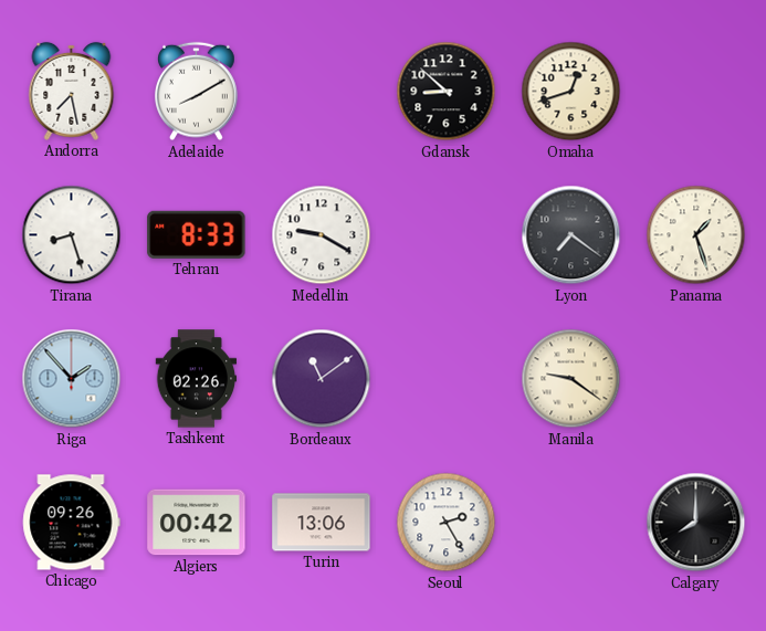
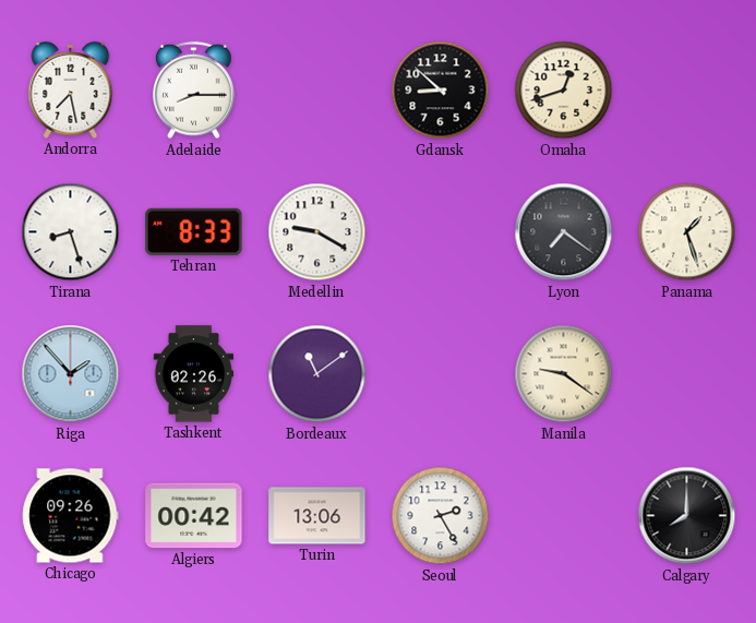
Adelaide: 8:10 -> 8:15
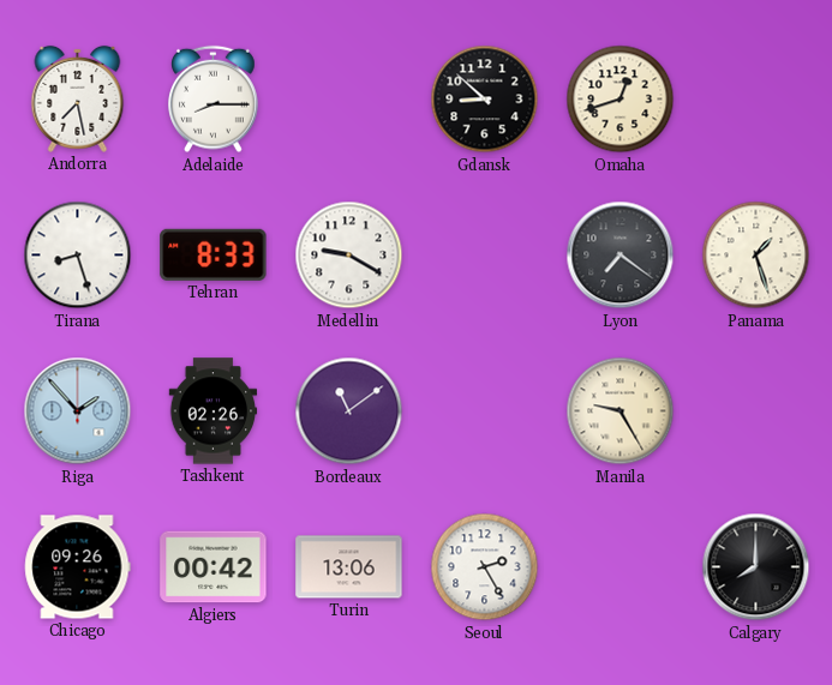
Manila: 9:21 -> 9:25
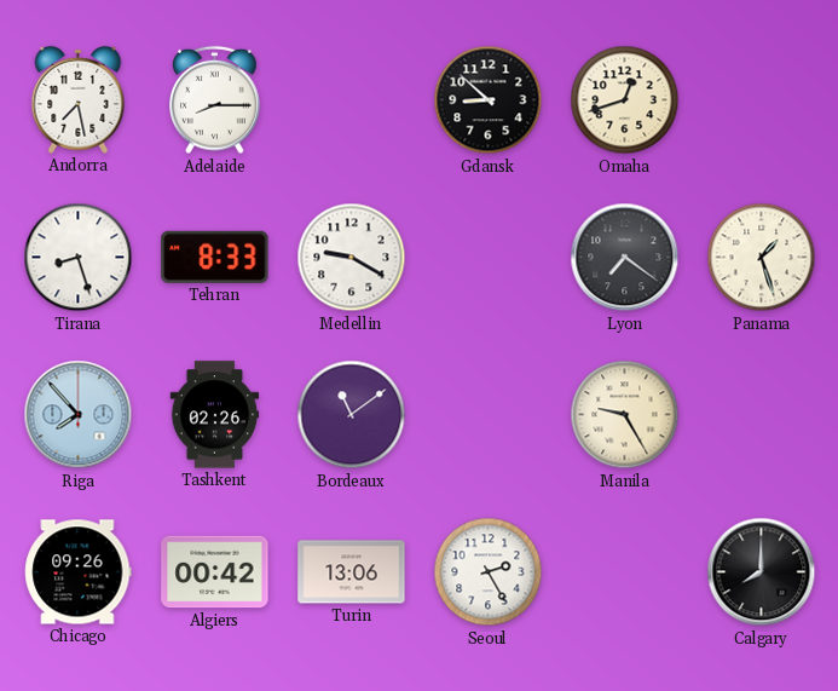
Riga: 1:53 -> 7:53
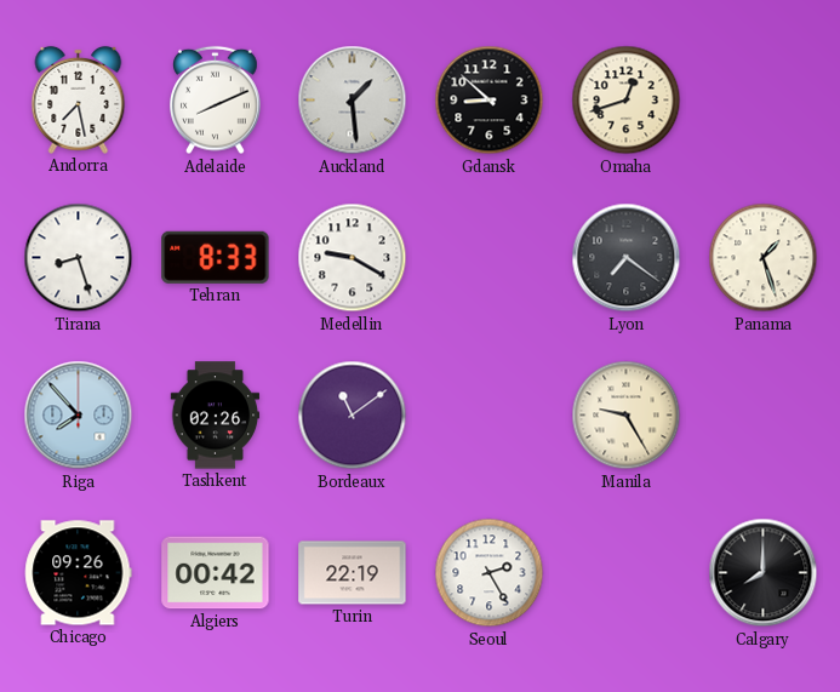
Adelaide: 8:15 -> 8:11
Auckland: none -> 1:29
Turin: 13:06 -> 22:19
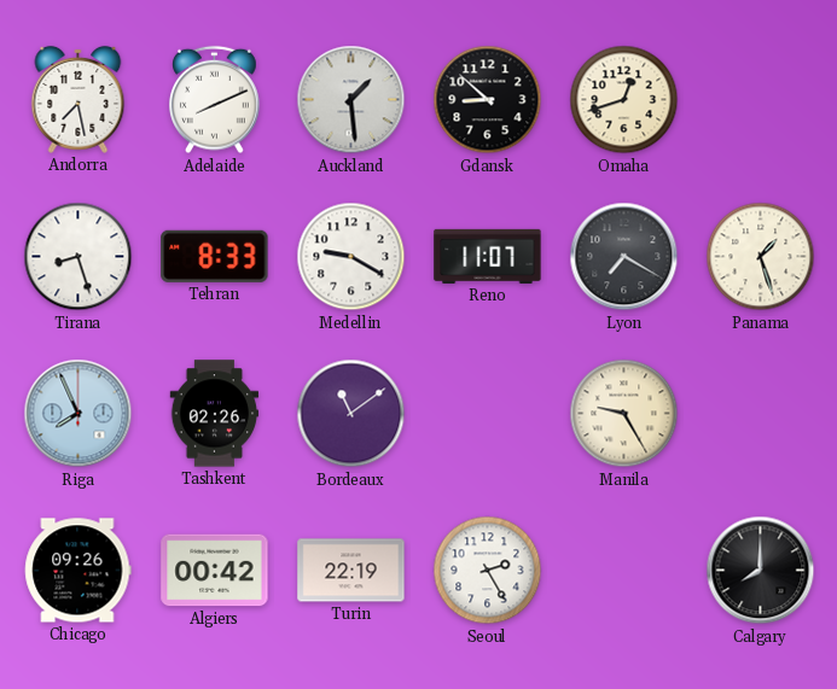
Reno: none -> 11:07
Lyon: 7:21 -> 7:20
Riga: 7:53 -> 7:56
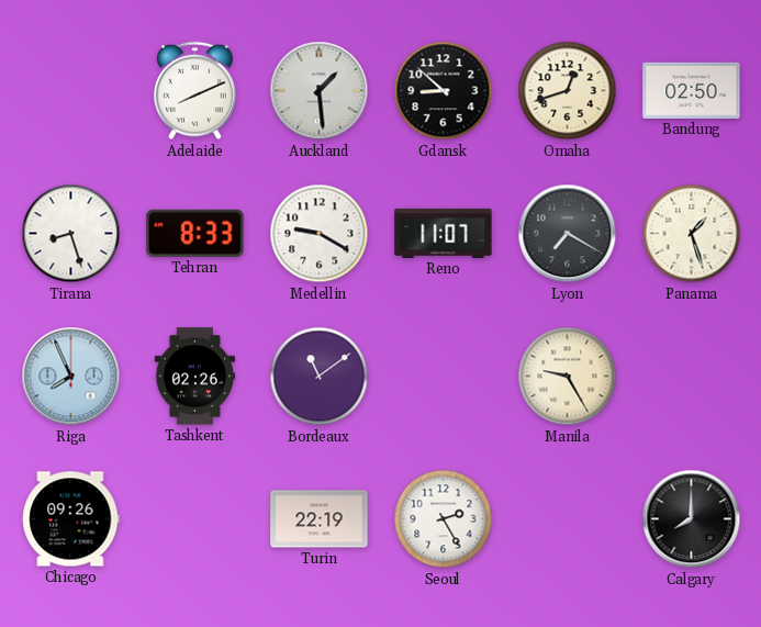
Andorra: 7:28 -> none
Bandung: none -> 02:50
Algiers: 00:42 -> none
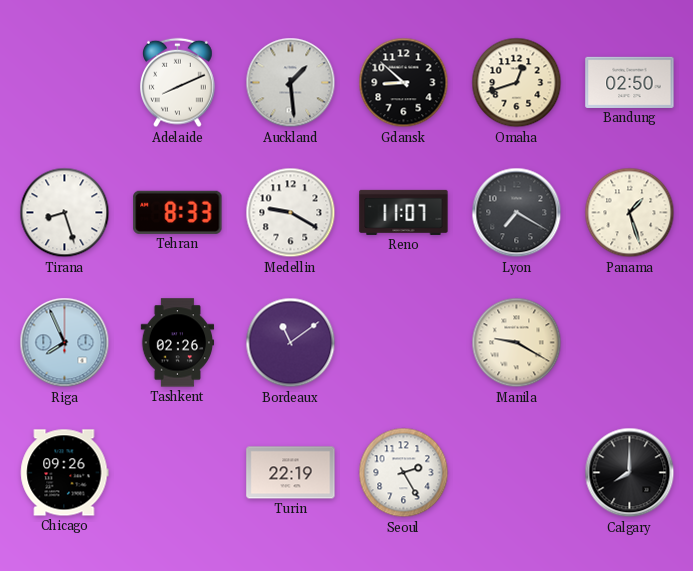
Manila: 9:25 -> 9:20
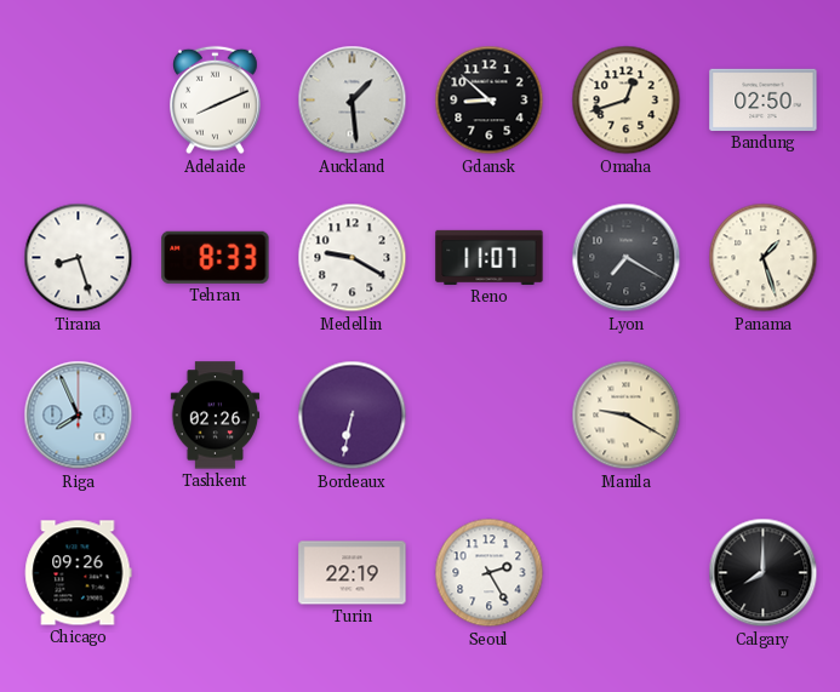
Bordeaux: 11:09 -> 6:32
